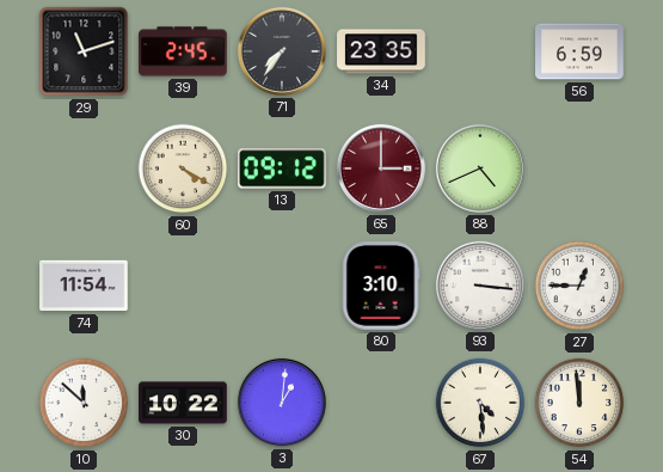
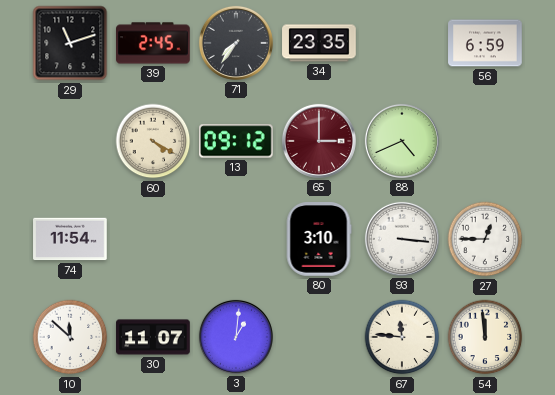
30: 10:22 -> 11:07
67: 4:29 -> 11:46
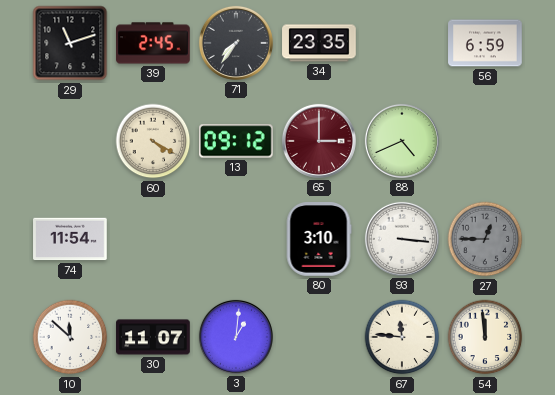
27 dial: white -> grey
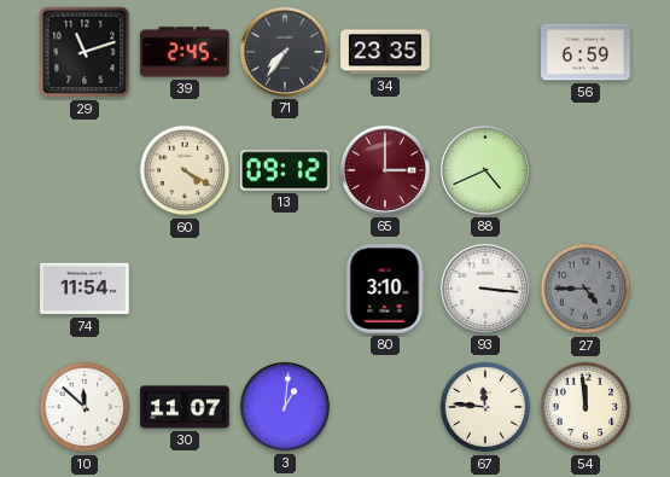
27: 12:45 -> 4:45
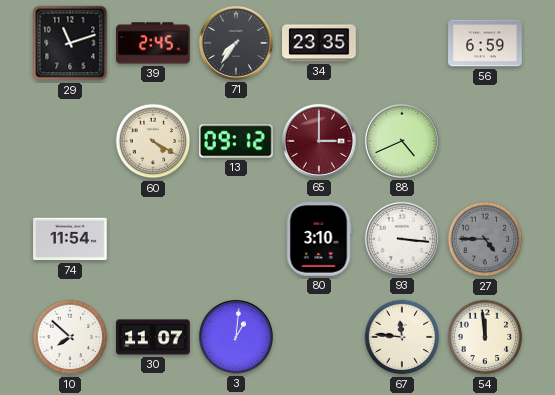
10: 11:52 -> 7:52
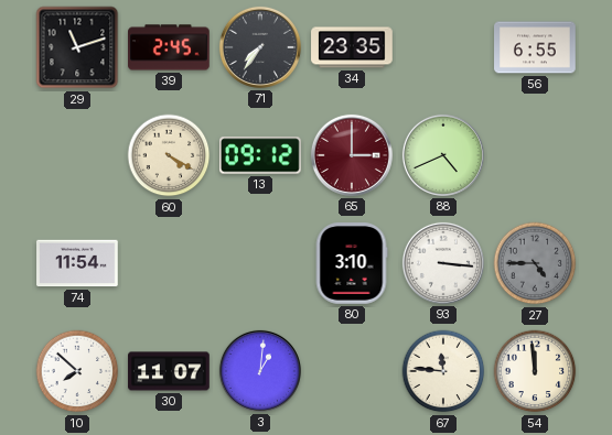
56: 6:59 -> 6:55
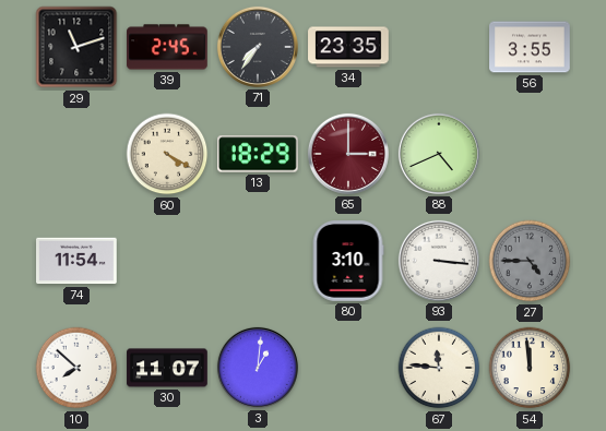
56: 6:55 -> 3:55
13: 09:12 -> 18:29
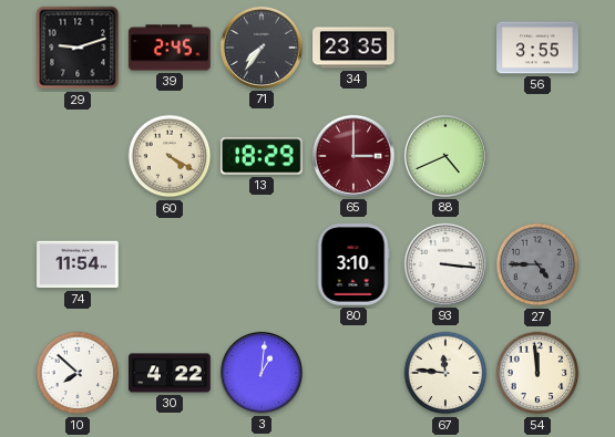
29: 11:12 -> 9:12
30: 11:07 -> 4:22
